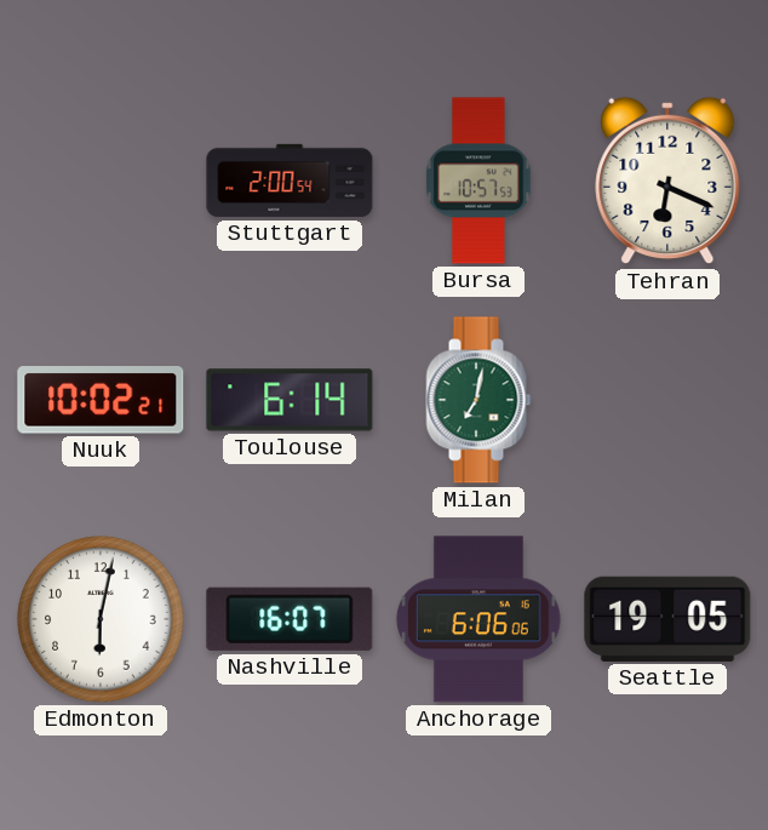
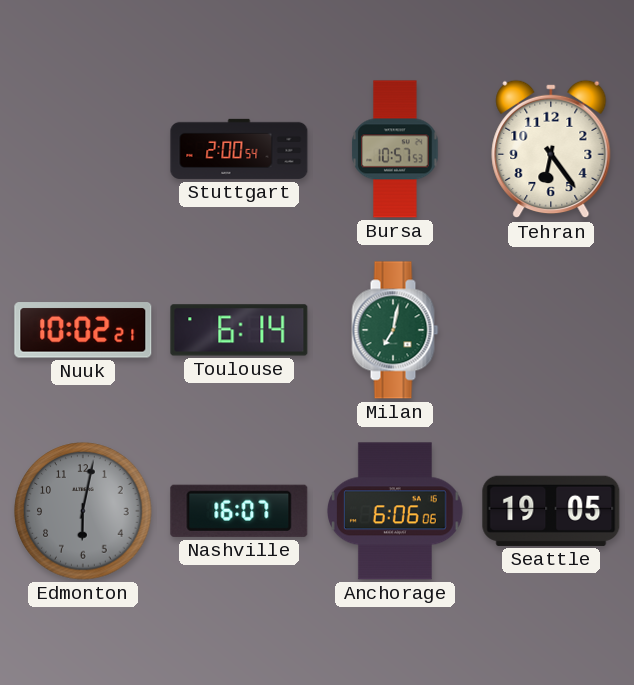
Tehran: 6:19 -> 6:24
Edmonton dial: white -> grey
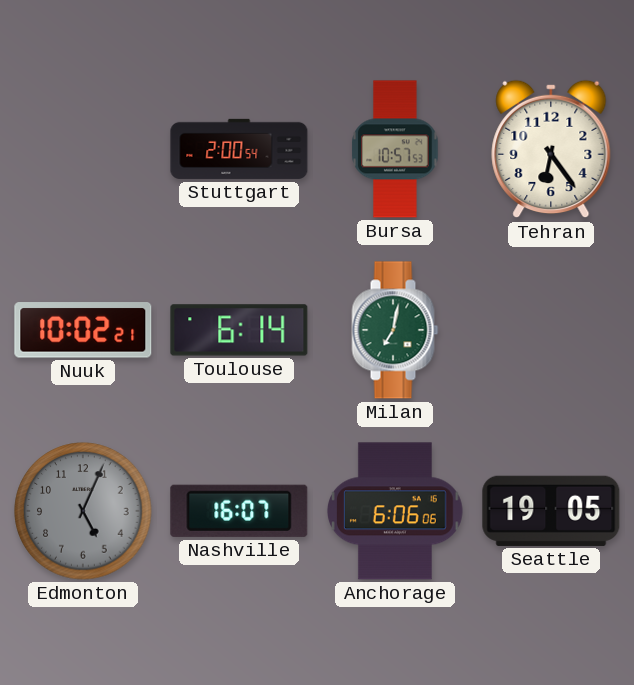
Edmonton: 6:02 -> 5:04
